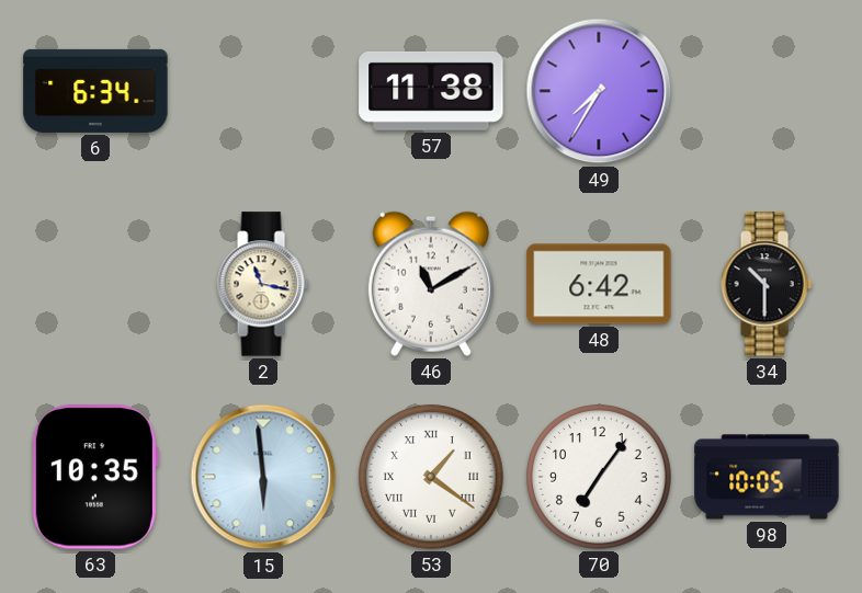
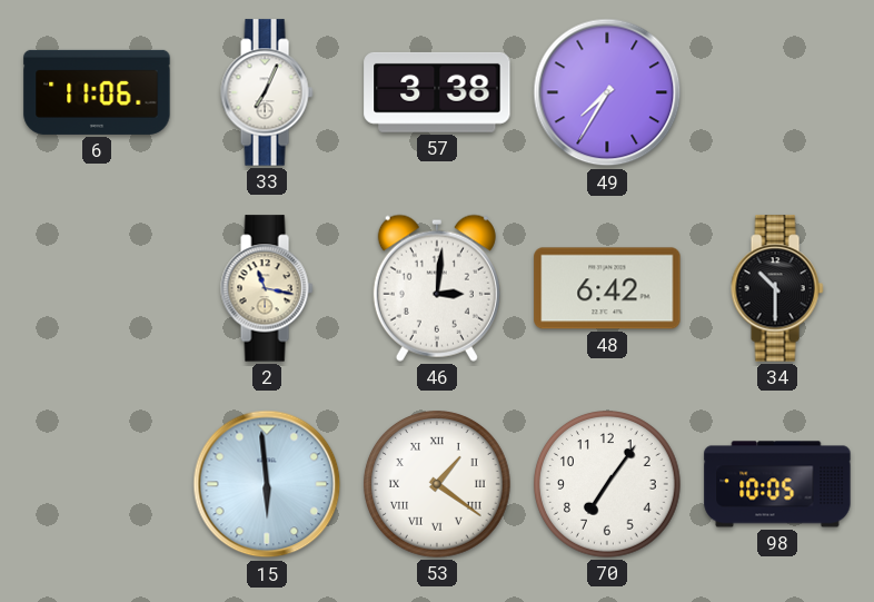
6: 6:34 -> 11:06
33: none -> 7:04
57: 11:38 -> 3:38
46: 11:10 -> 3:01
63: 10:35 -> none
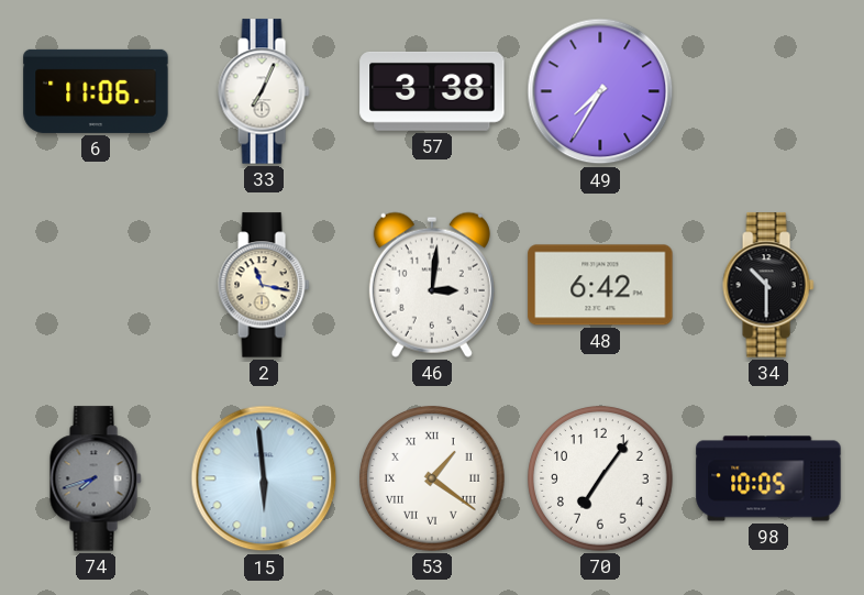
74: none -> 7:42
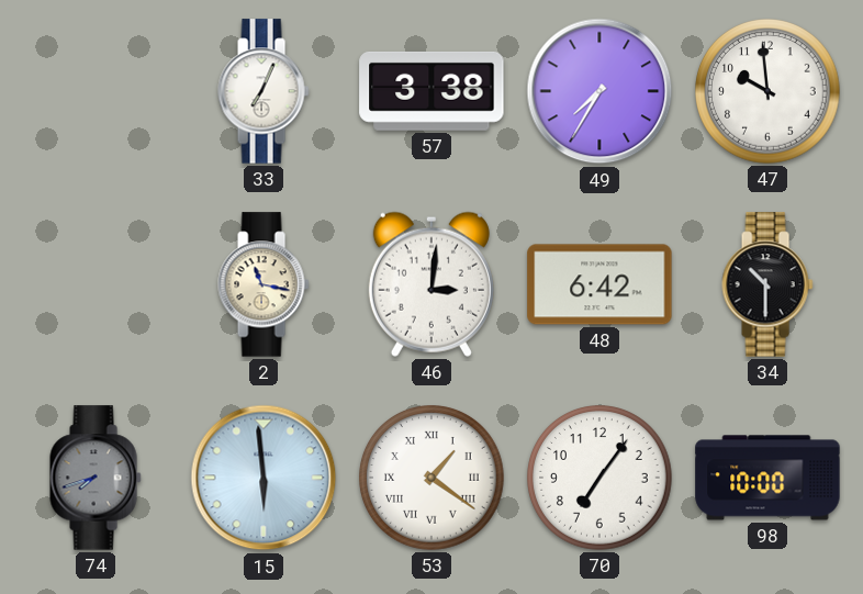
6: 11:06 -> none
47: none -> 9:59
98: 10:05 -> 10:00
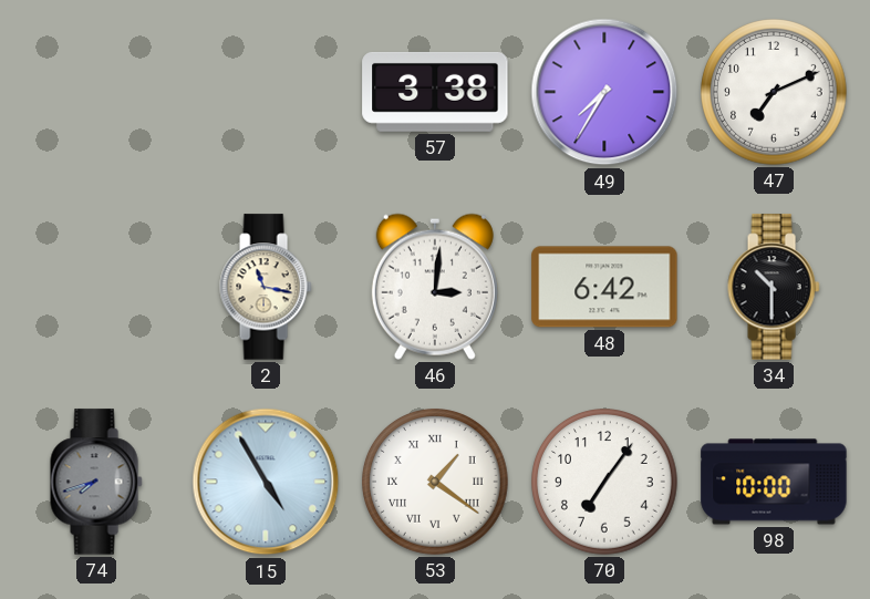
33: 7:04 -> none
47: 9:59 -> 7:11
15: 5:59 -> 4:55
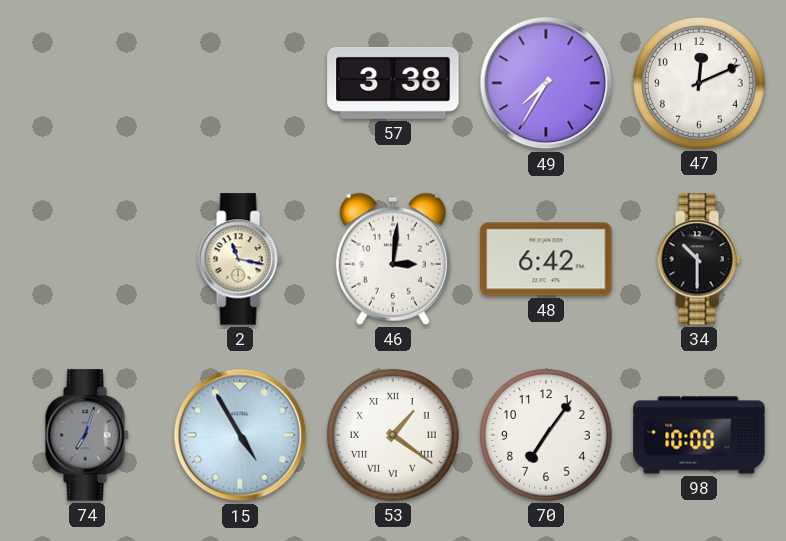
47: 7:11 -> 12:11
74: 7:42 -> 7:03
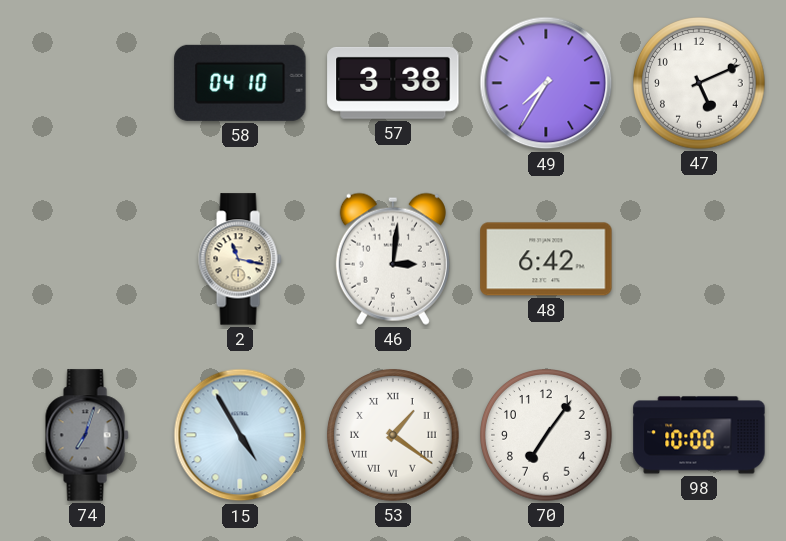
58: none -> 04:10
47: 12:11 -> 5:11
34: 10:30 -> none
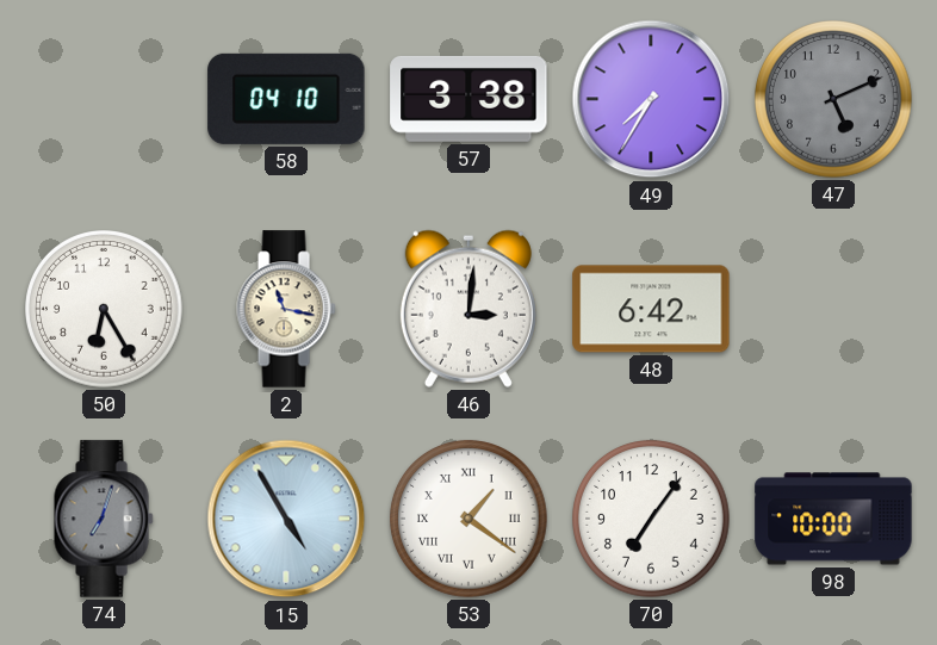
47 dial: white -> grey
50: none -> 6:25
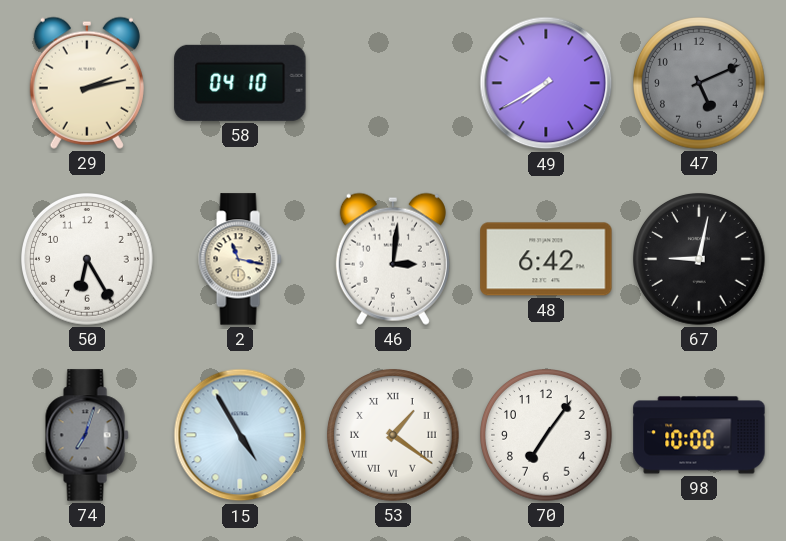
29: none -> 2:13
57: 3:38 -> none
49: 7:35 -> 7:40
67: none -> 9:02
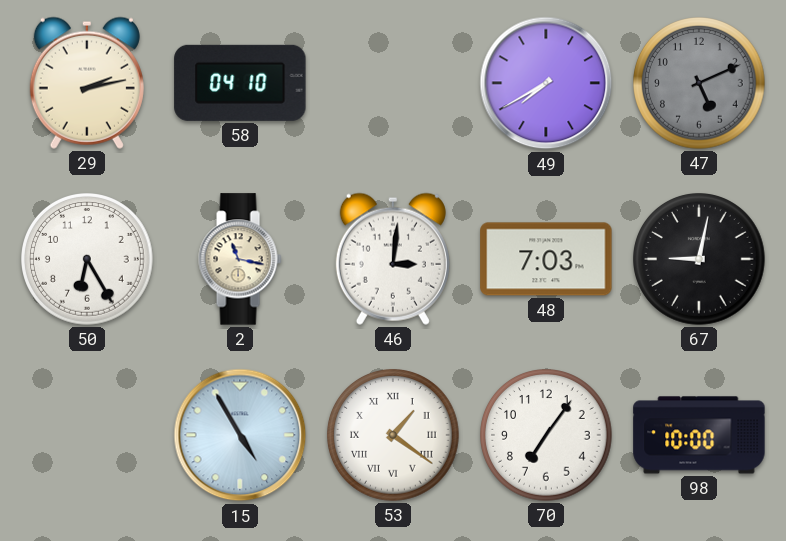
48: 6:42 -> 7:03
74: 7:03 -> none
